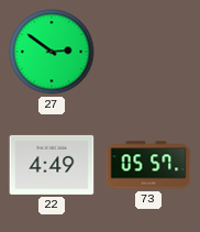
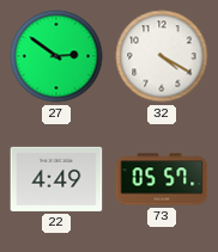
32: none -> 4:20
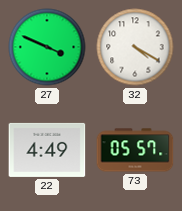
27: 2:51 -> 3:49
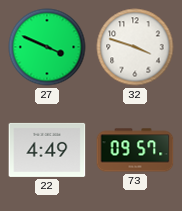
32: 4:20 -> 3:48
73: 05:57 -> 09:57
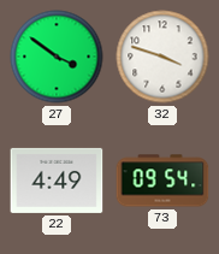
27: 3:49 -> 3:51
73: 09:57 -> 09:54
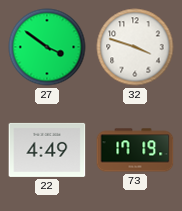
73: 09:54 -> 17:19
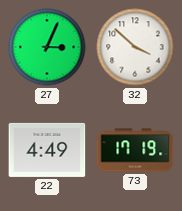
27: 3:51 -> 3:04
32: 3:48 -> 3:52
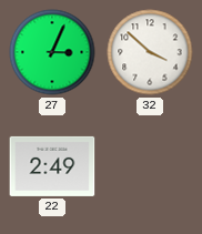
22: 4:49 -> 2:49
73: 17:19 -> none
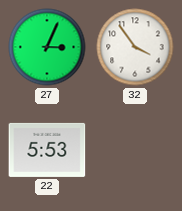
32: 3:52 -> 3:54
22: 2:49 -> 5:53
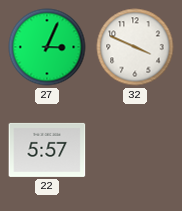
32: 3:54 -> 3:49
22: 5:53 -> 5:57
